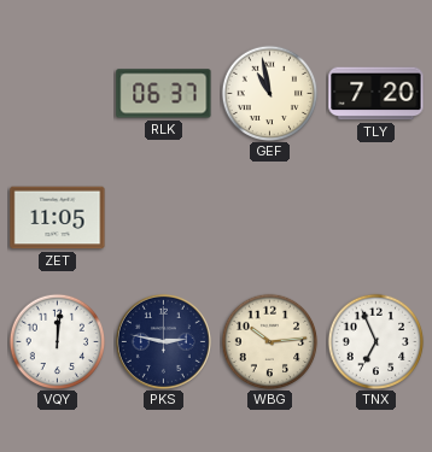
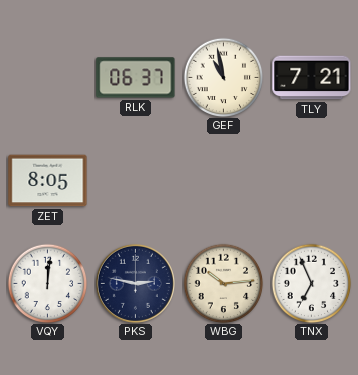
TLY: 7:20 -> 7:21
ZET: 11:05 -> 8:05
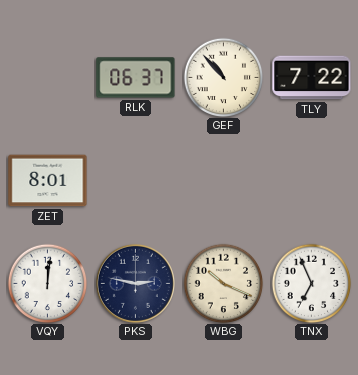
GEF: 10:58 -> 10:53
TLY: 7:21 -> 7:22
ZET: 8:05 -> 8:01
WBG: 10:14 -> 10:19
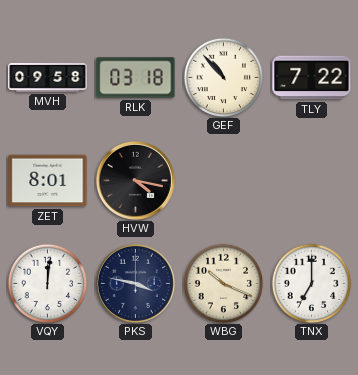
MVH: none -> 09:58
RLK: 06:37 -> 03:18
HVW: none -> 4:17
PKS: 2:47 -> 3:47
TNX: 6:56 -> 7:00
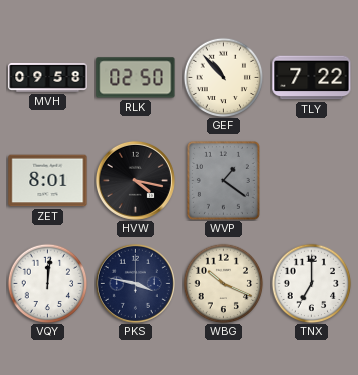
RLK: 03:18 -> 02:50
WVP: none -> 1:21
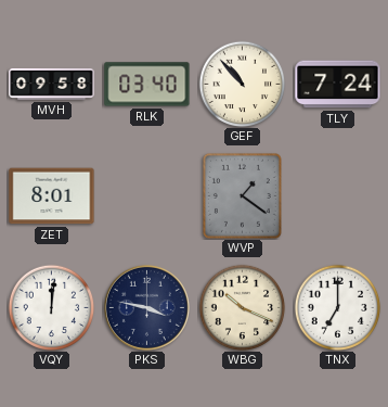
RLK: 02:50 -> 03:40
TLY: 7:22 -> 7:24
HVW: 4:17 -> none
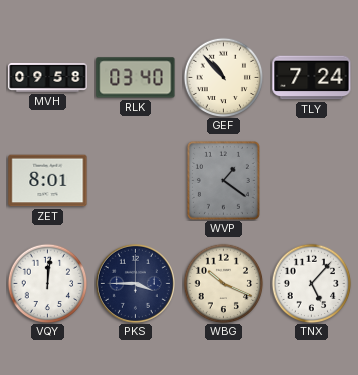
PKS: 3:47 -> 3:45
TNX: 7:00 -> 5:07
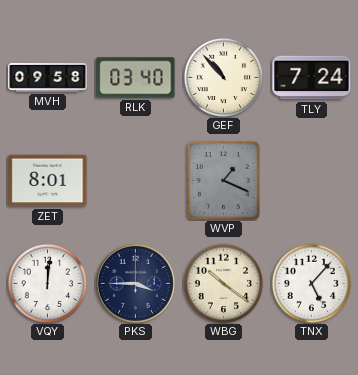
WVP: 1:21 -> 1:19
WBG: 10:19 -> 10:21
